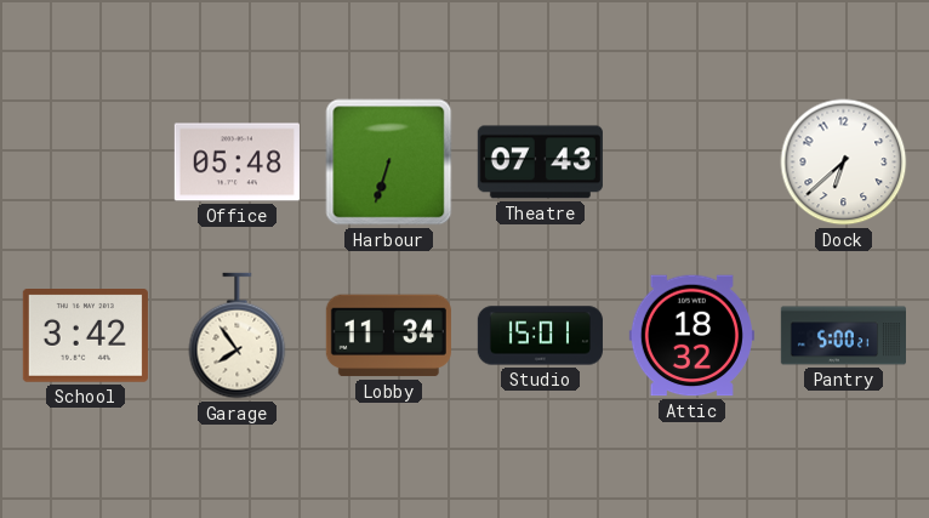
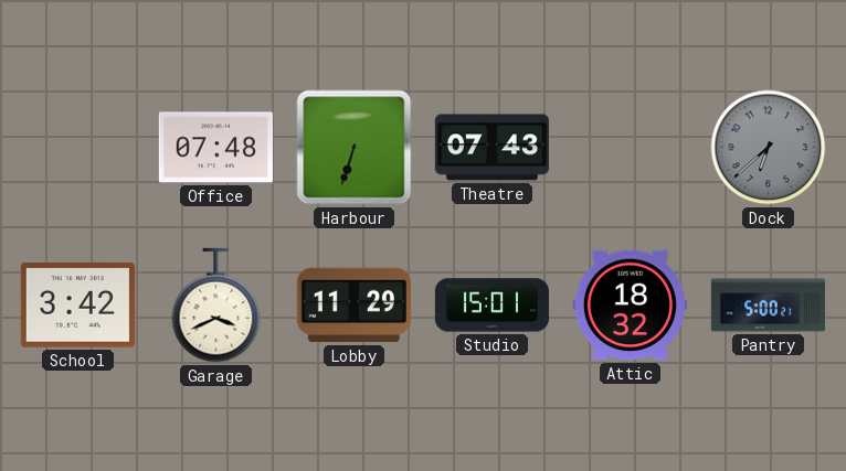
Office: 05:48 -> 07:48
Dock dial: white -> grey
Garage: 7:54 -> 3:41
Lobby: 11:34 -> 11:29
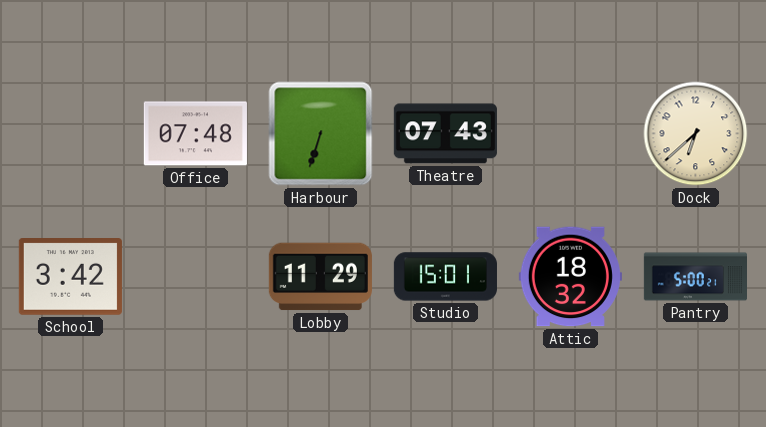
Dock dial: grey -> cream
Garage: 3:41 -> none
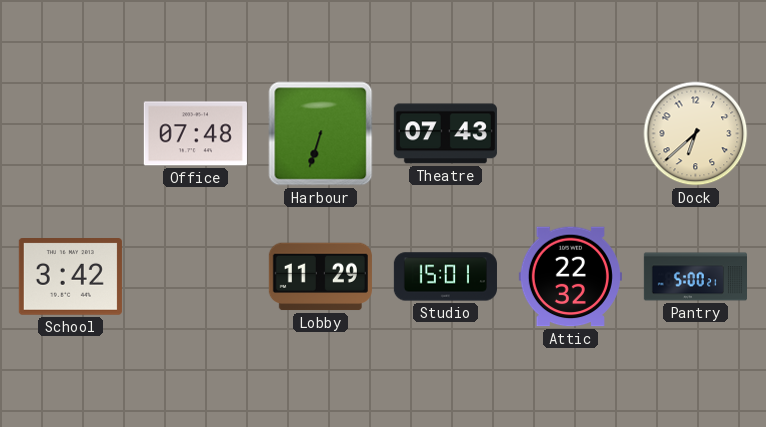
Attic: 18:32 -> 22:32
